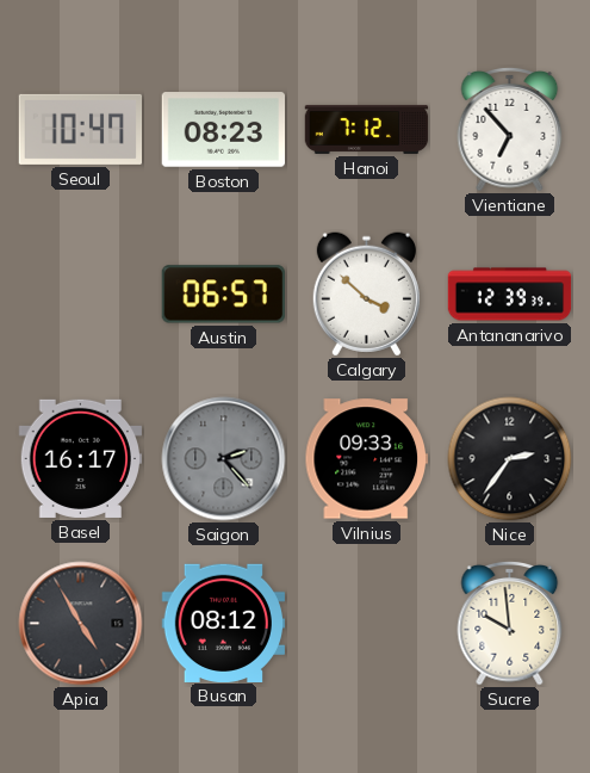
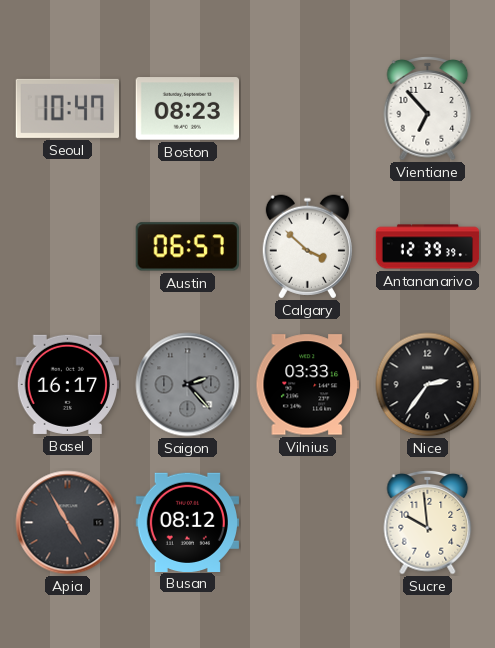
Hanoi: 7:12 -> none
Vilnius: 09:33 -> 03:33
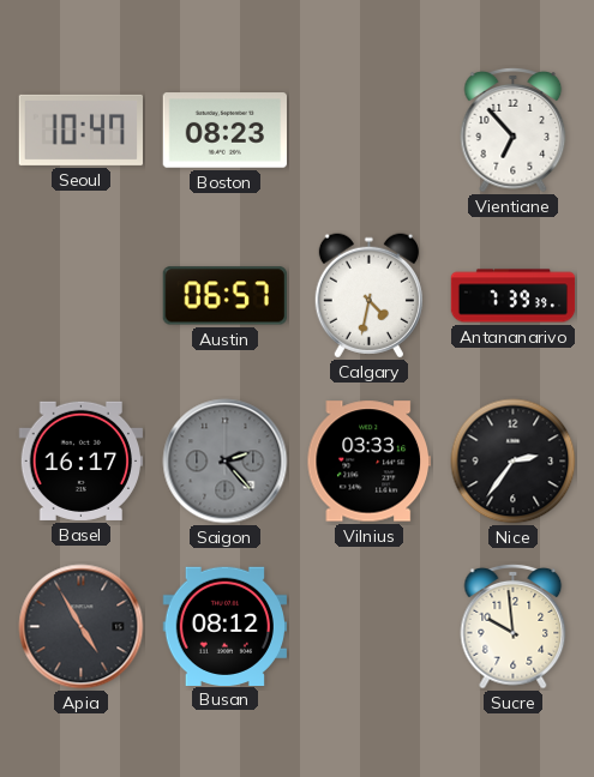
Calgary: 3:52 -> 4:32
Antananarivo: 12:39 -> 7:39
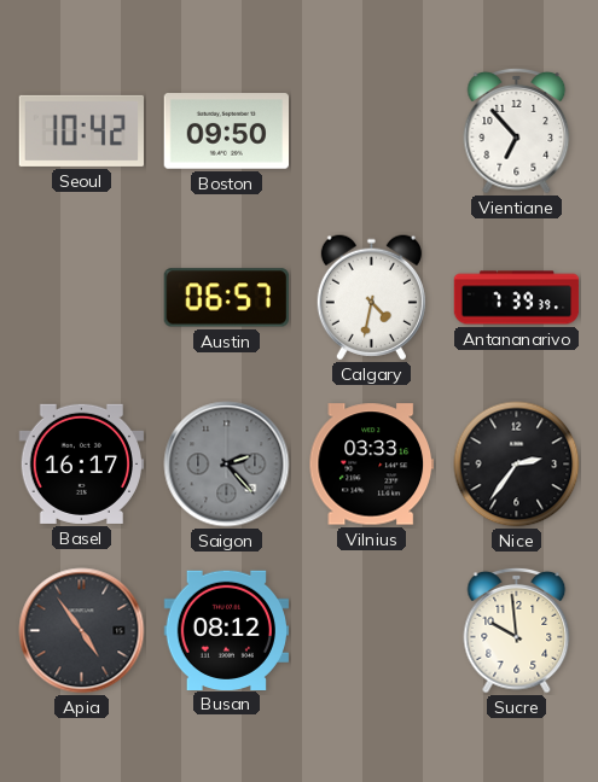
Seoul: 10:47 -> 10:42
Boston: 08:23 -> 09:50
Apia: 4:55 -> 4:54
